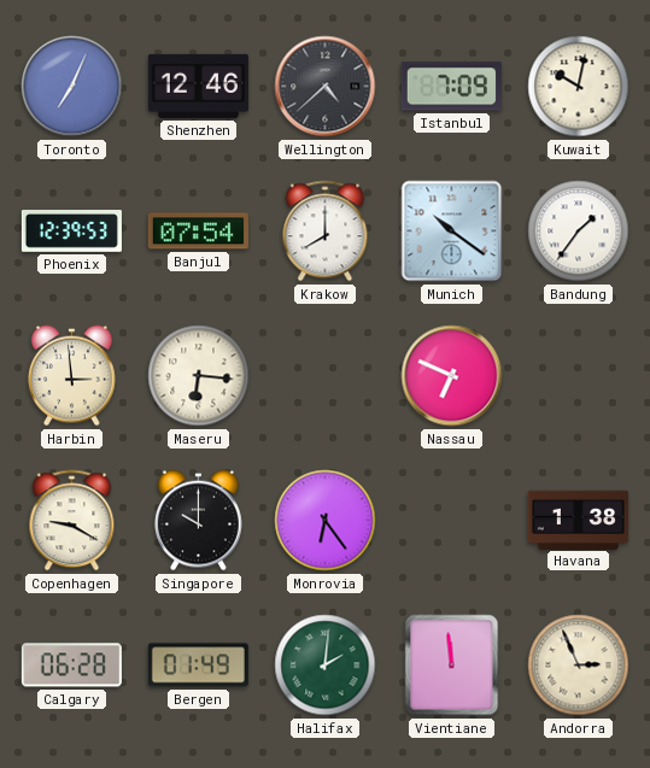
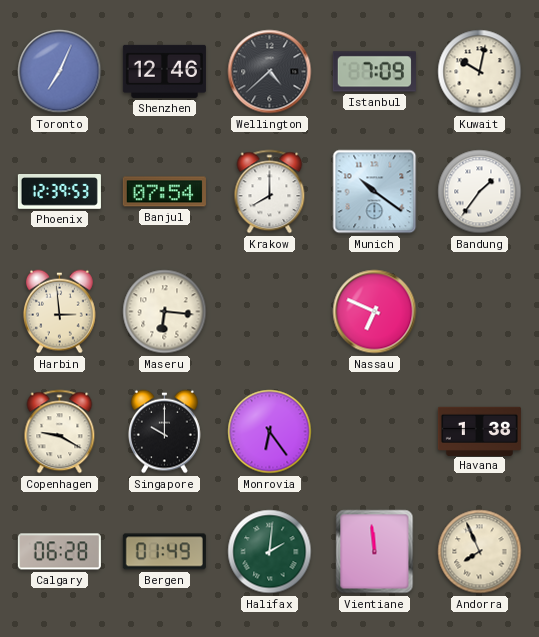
Andorra: 2:56 -> 7:56
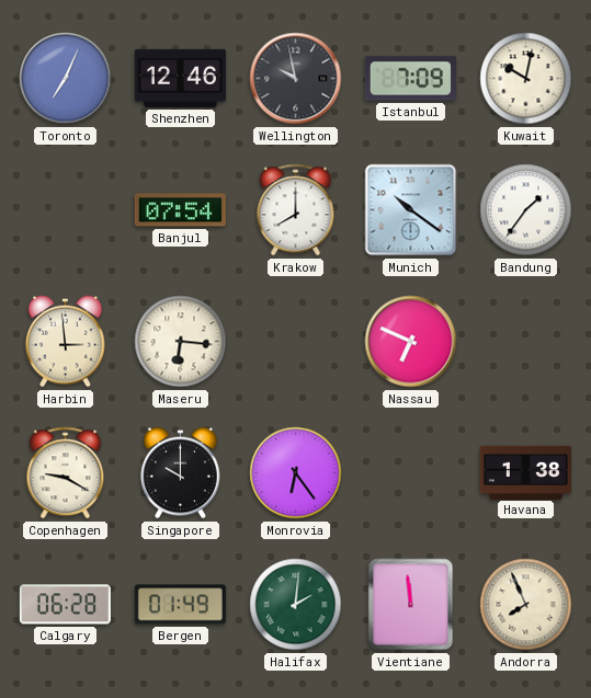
Wellington: 4:38 -> 9:58
Phoenix: 12:39 -> none
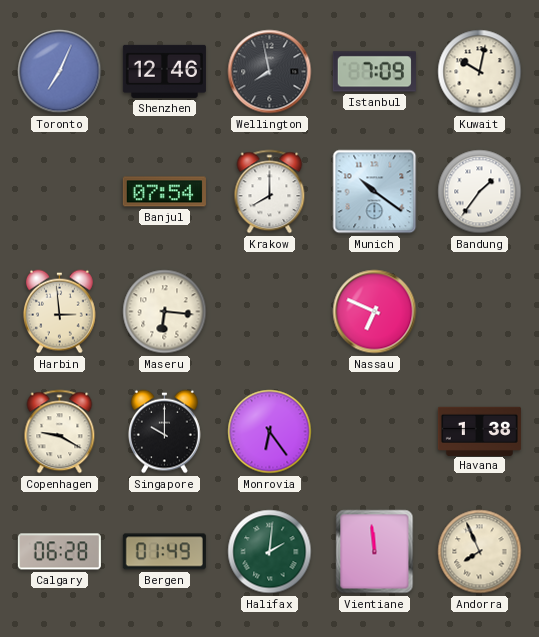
Wellington: 9:58 -> 7:58
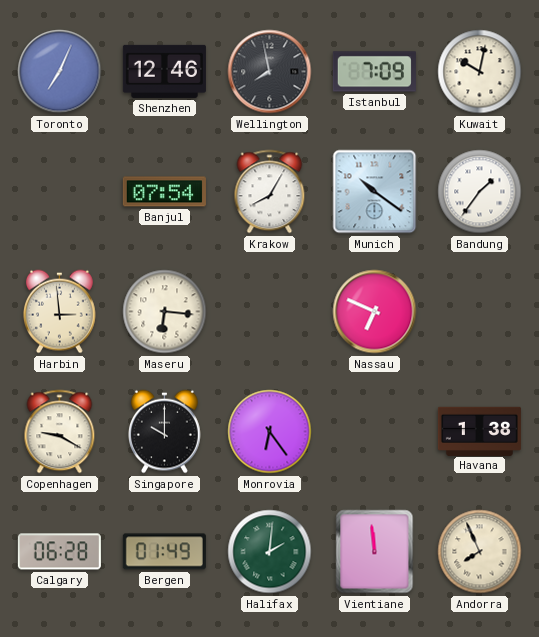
Krakow: 8:00 -> 8:05
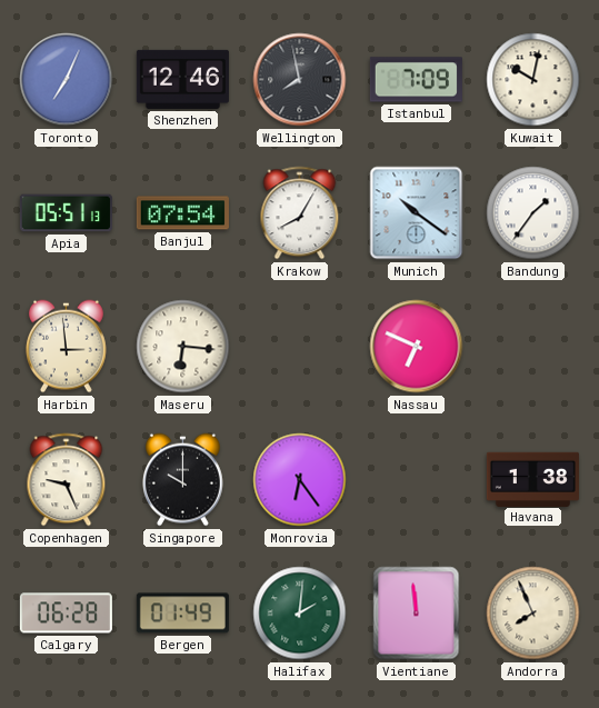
Apia: none -> 05:51
Copenhagen: 9:20 -> 9:26
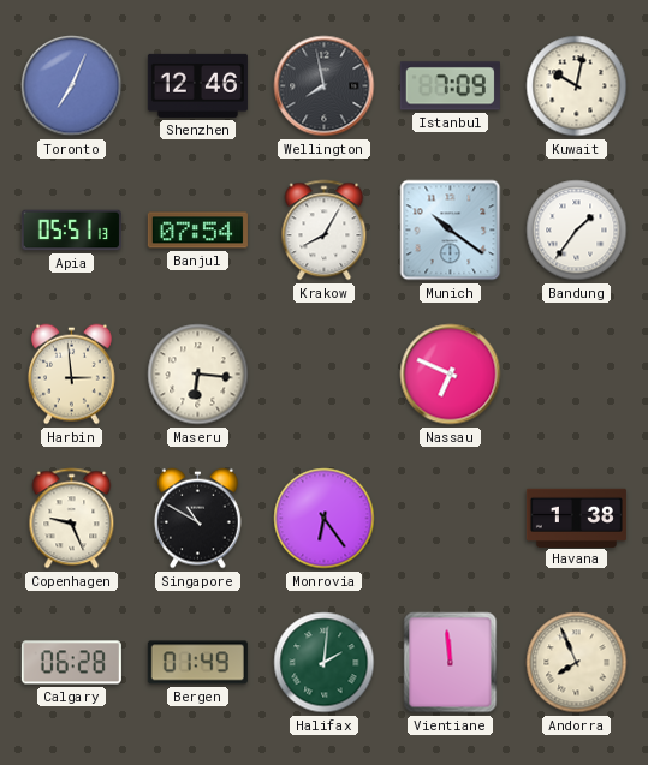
Singapore: 10:00 -> 10:50
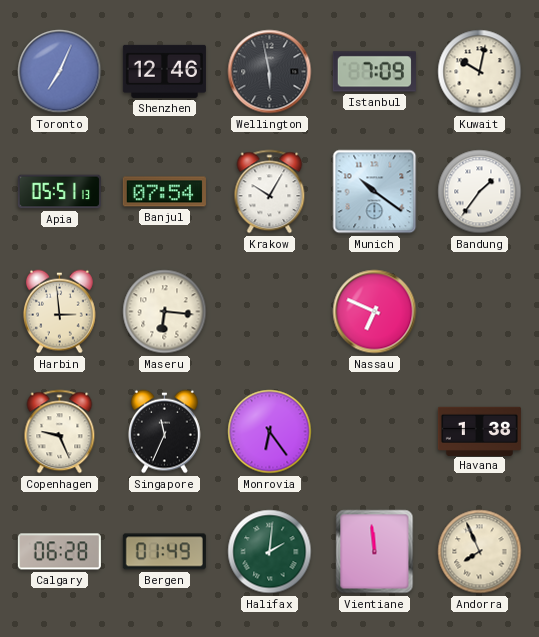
Wellington: 7:58 -> 5:58
Krakow: 8:05 -> 10:05
Singapore: 10:50 -> 11:34
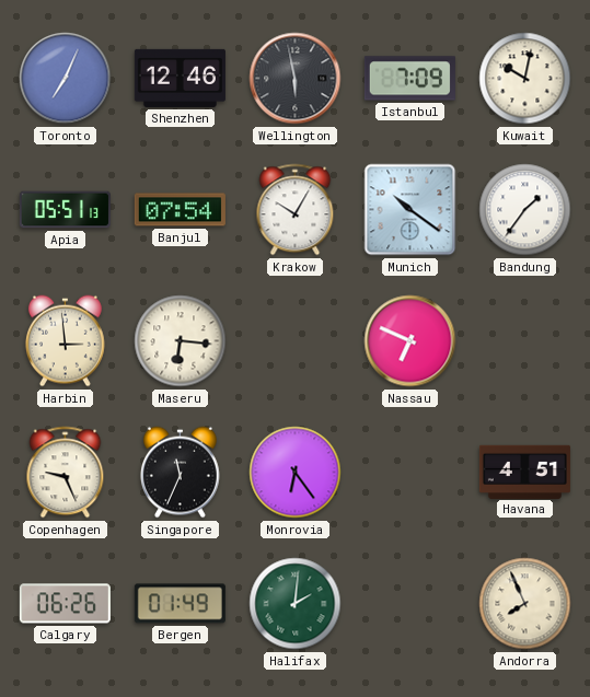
Havana: 1:38 -> 4:51
Calgary: 06:28 -> 06:26
Vientiane: 11:59 -> none
